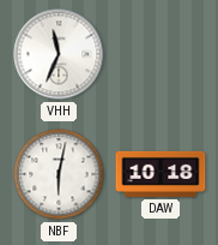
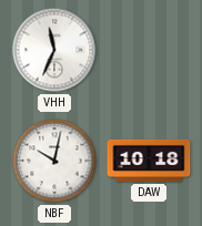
NBF: 6:02 -> 10:02
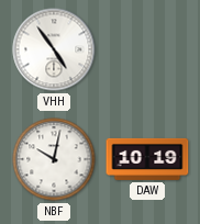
VHH: 11:34 -> 4:54
DAW: 10:18 -> 10:19
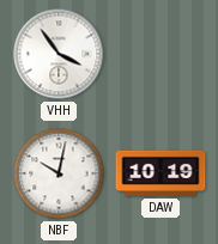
VHH: 4:54 -> 3:54
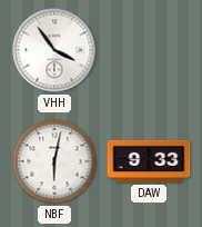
NBF: 10:02 -> 6:02
DAW: 10:19 -> 9:33
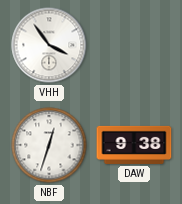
NBF: 6:02 -> 12:33
DAW: 9:33 -> 9:38
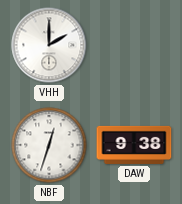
VHH: 3:54 -> 2:00
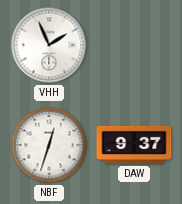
VHH: 2:00 -> 1:56
DAW: 9:38 -> 9:37
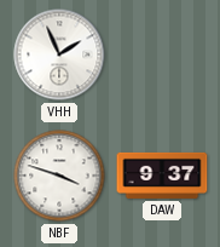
NBF: 12:33 -> 3:48
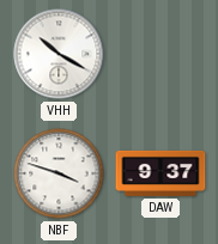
VHH: 1:56 -> 10:20
